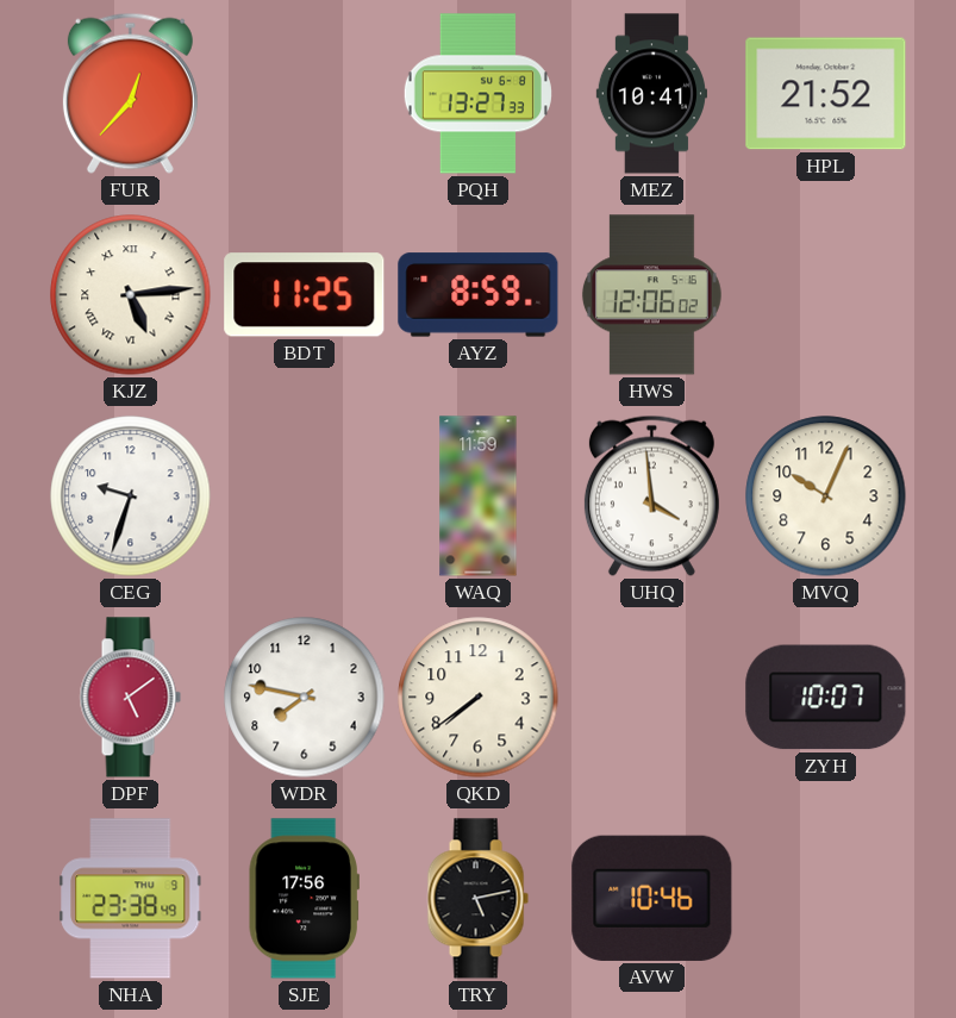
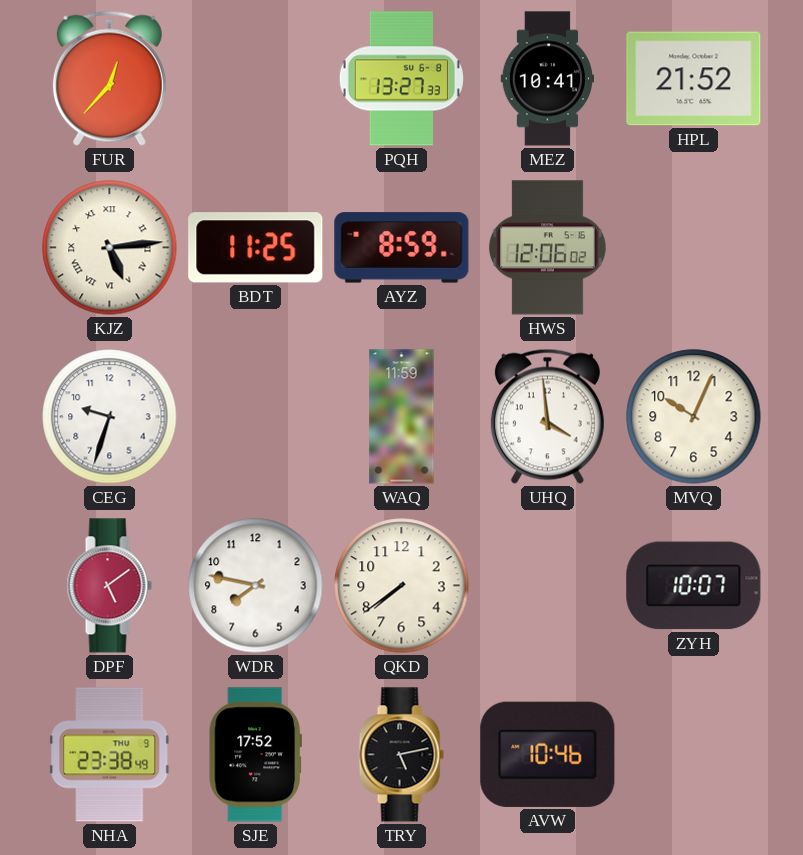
SJE: 17:56 -> 17:52
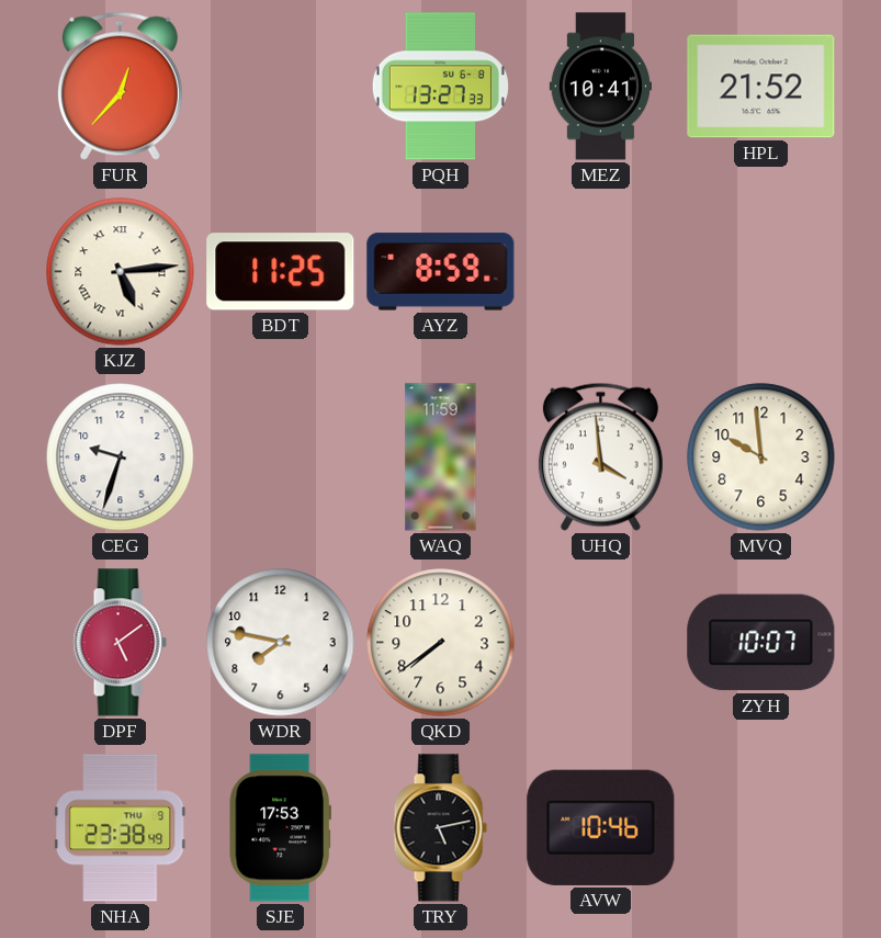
HWS: 12:06 -> none
MVQ: 10:04 -> 9:59
SJE: 17:52 -> 17:53
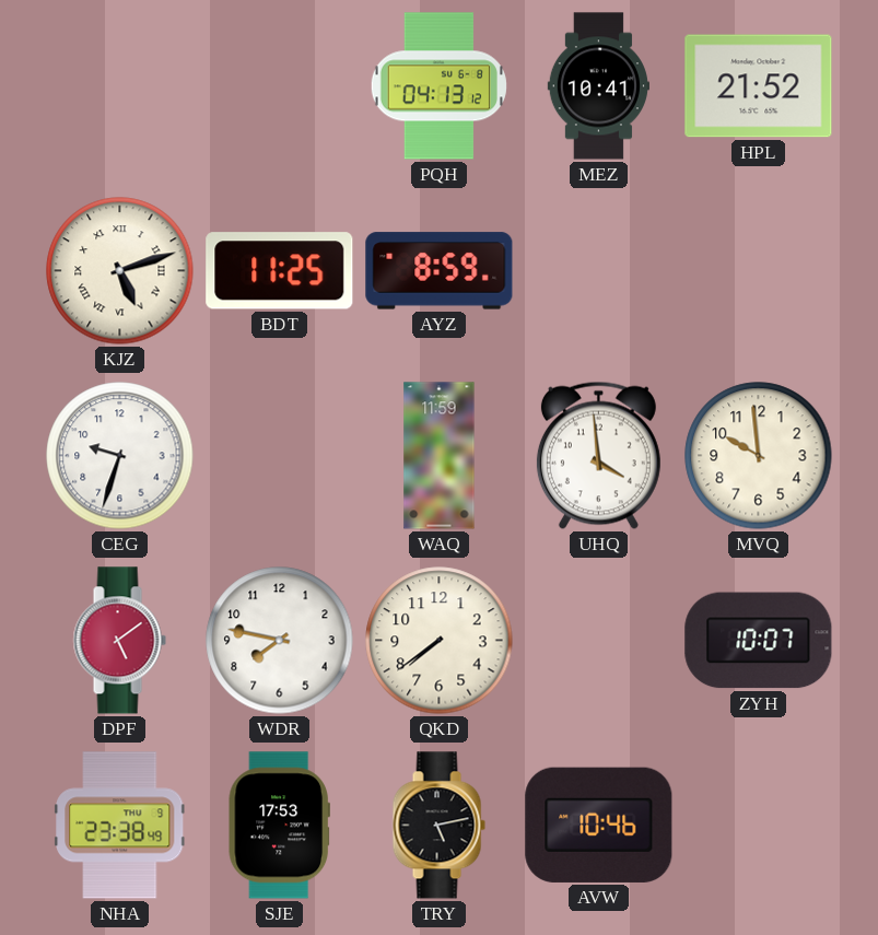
FUR: 12:37 -> none
PQH: 13:27 -> 04:13
KJZ: 5:14 -> 5:12
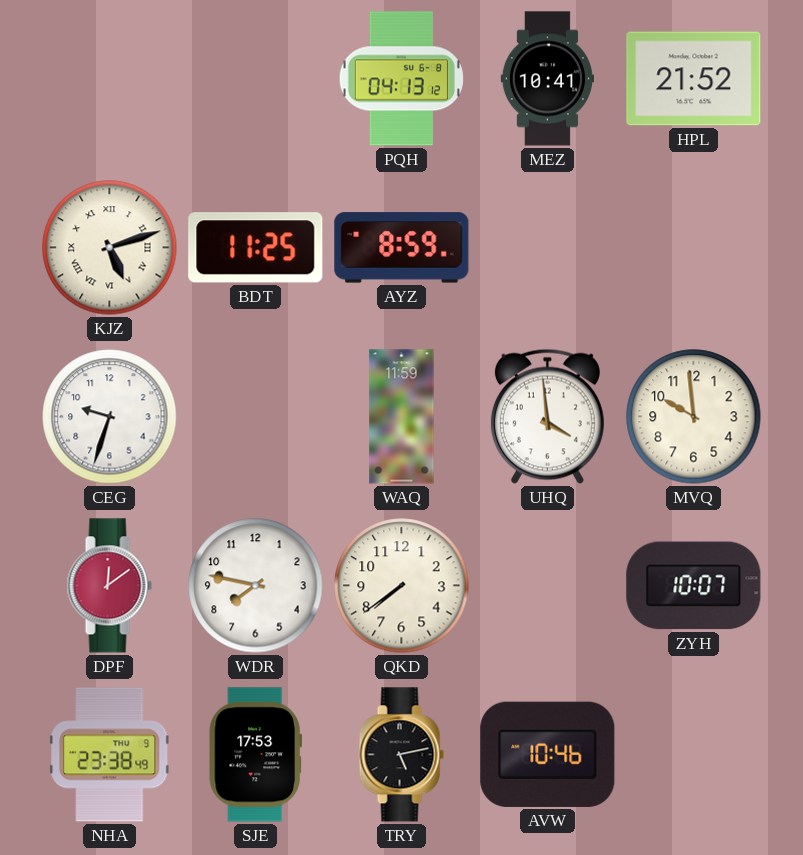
DPF: 5:09 -> 12:09
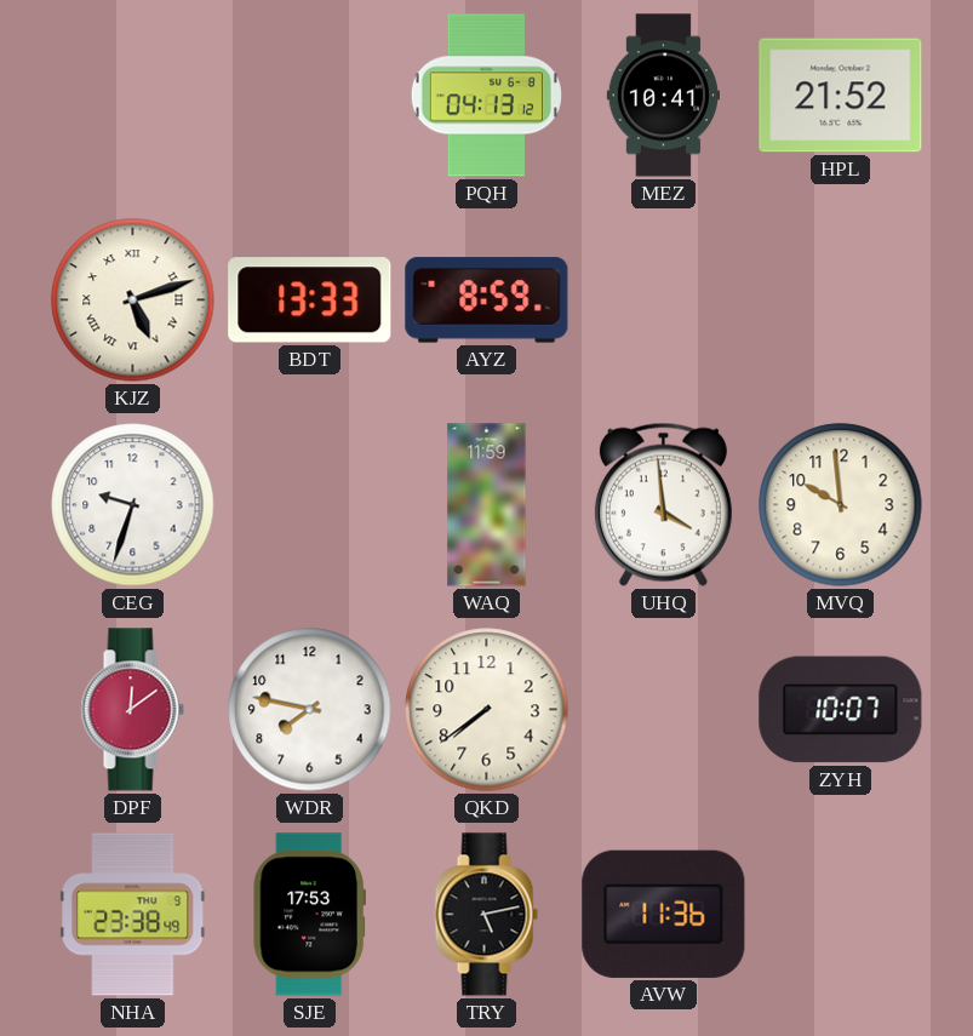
BDT: 11:25 -> 13:33
AVW: 10:46 -> 11:36
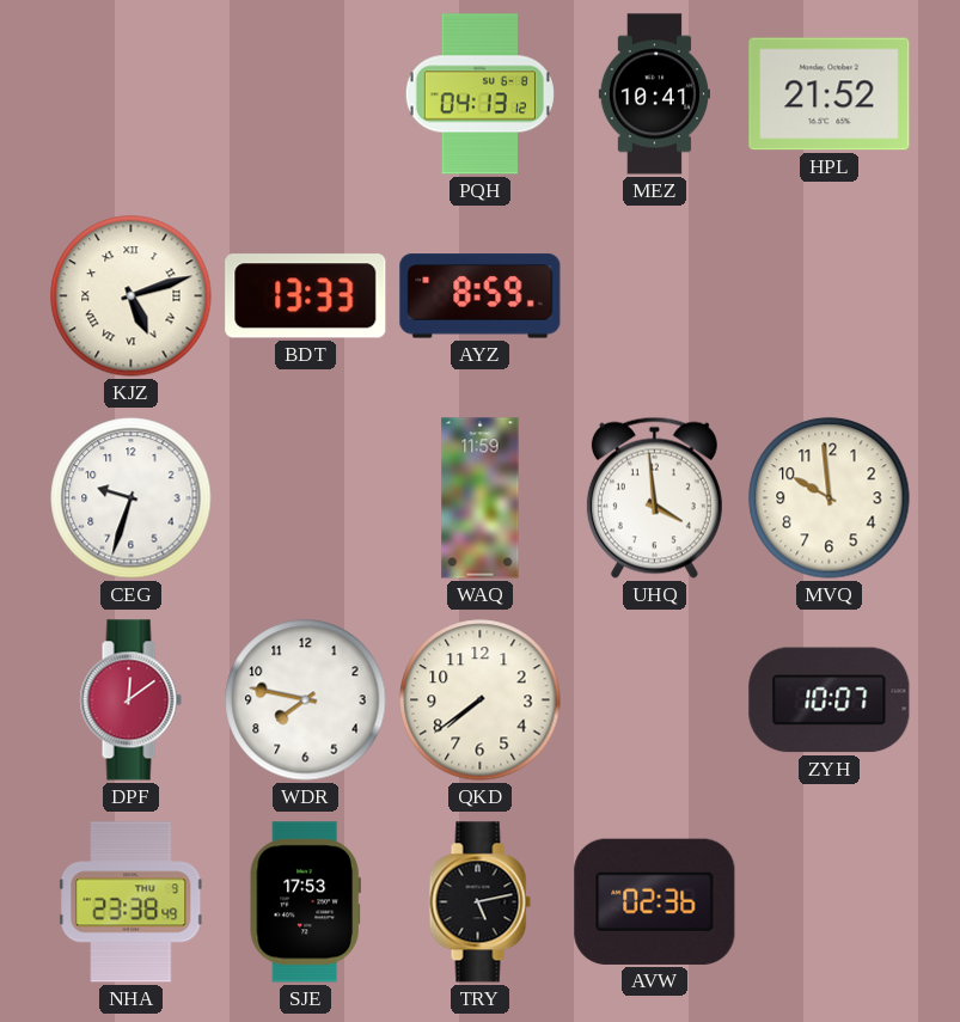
AVW: 11:36 -> 02:36
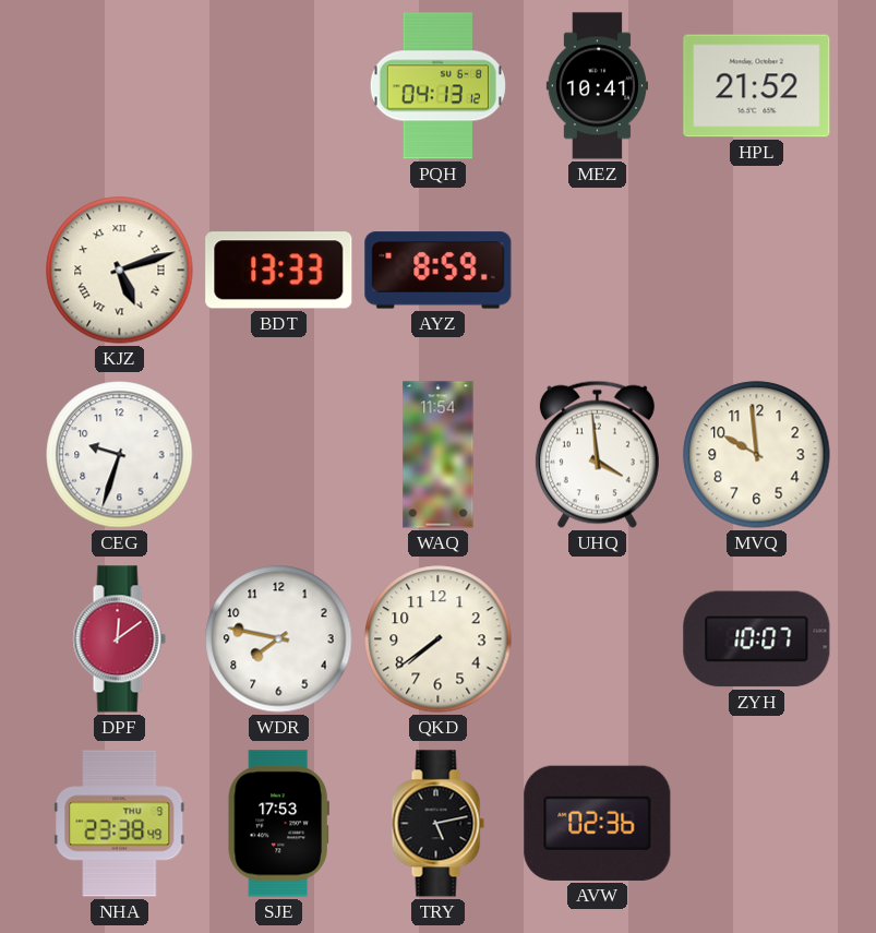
WAQ: 11:59 -> 11:54
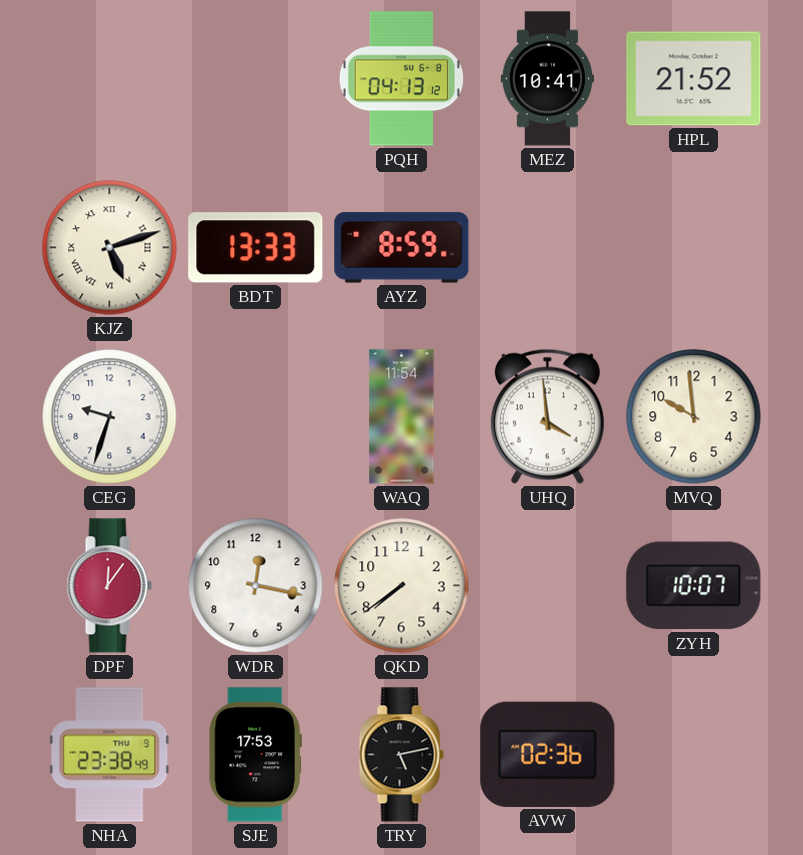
DPF: 12:09 -> 12:06
WDR: 7:47 -> 12:17
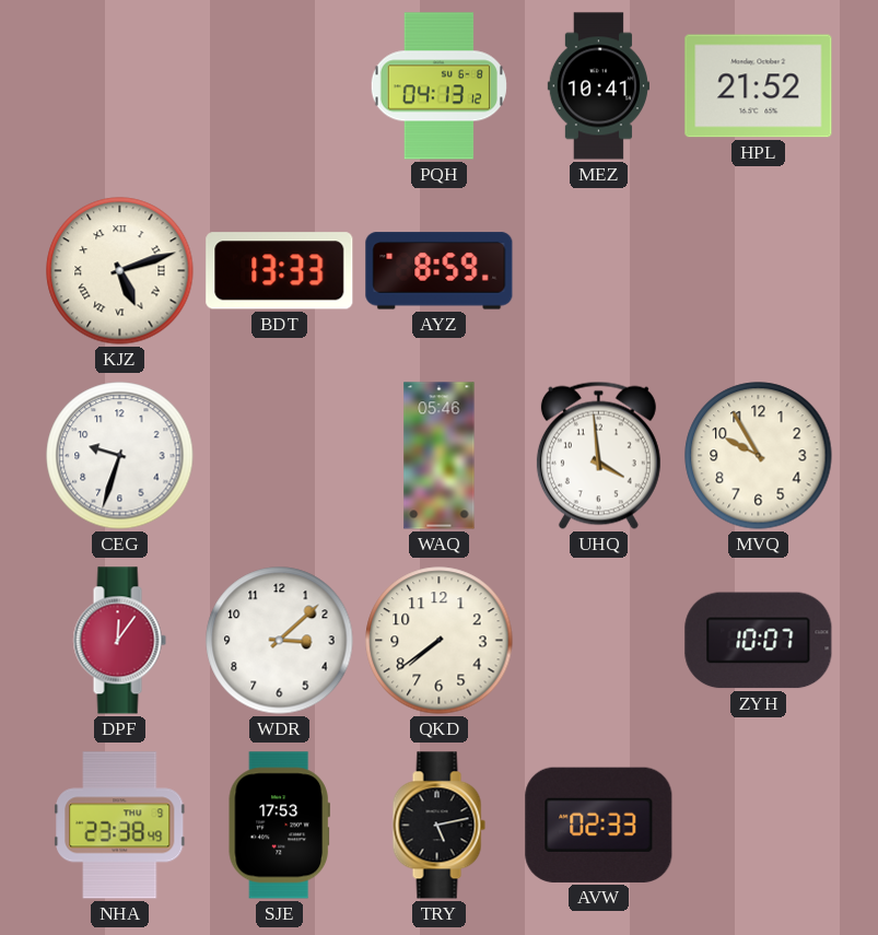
WAQ: 11:54 -> 05:46
MVQ: 9:59 -> 9:55
WDR: 12:17 -> 3:08
AVW: 02:36 -> 02:33
